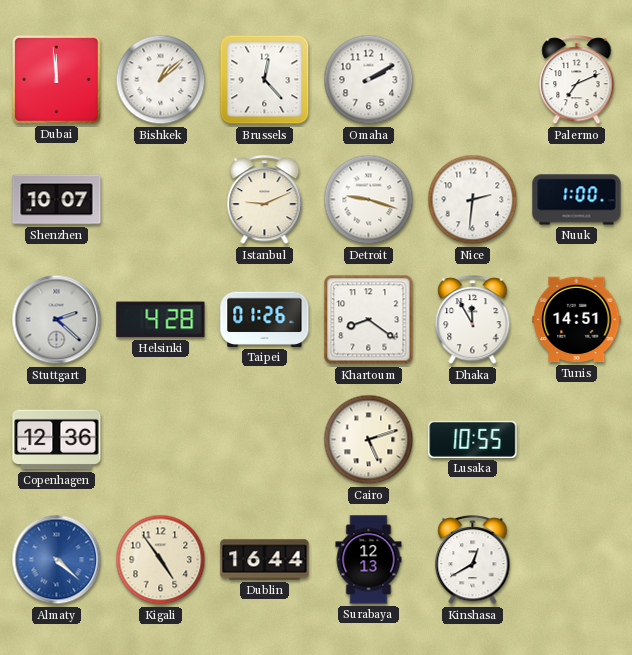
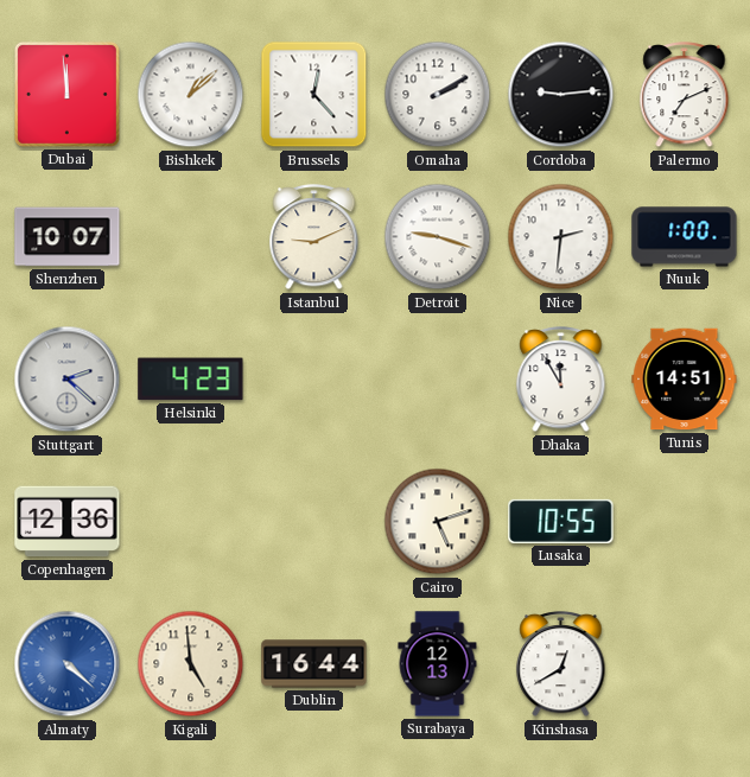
Cordoba: none -> 9:14
Helsinki: 4:28 -> 4:23
Taipei: 01:26 -> none
Khartoum: 8:21 -> none
Kigali: 4:54 -> 4:59
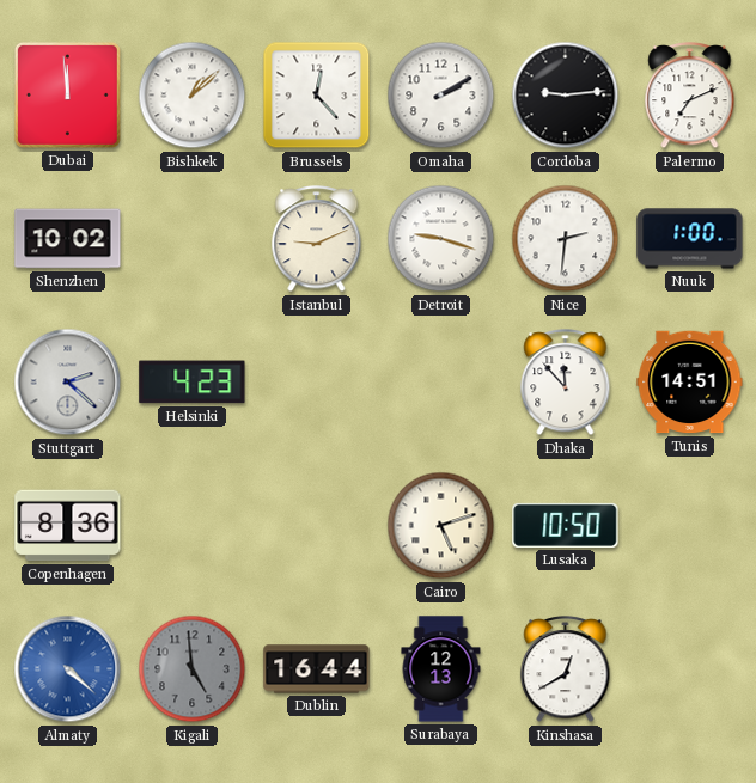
Shenzhen: 10:07 -> 10:02
Dhaka: 11:55 -> 11:53
Copenhagen: 12:36 -> 8:36
Lusaka: 10:55 -> 10:50
Kigali dial: cream -> grey
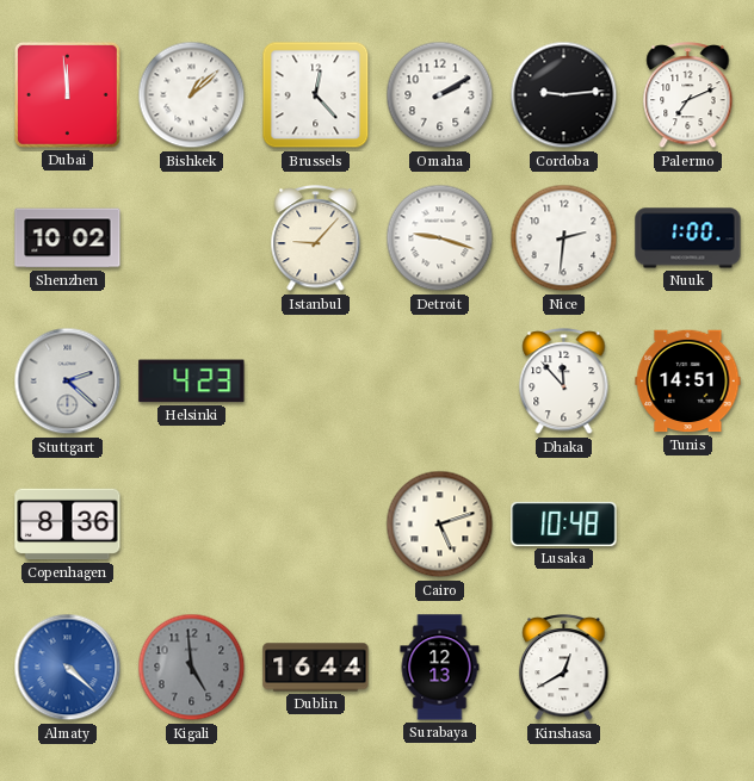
Istanbul: 9:11 -> 9:07
Lusaka: 10:50 -> 10:48
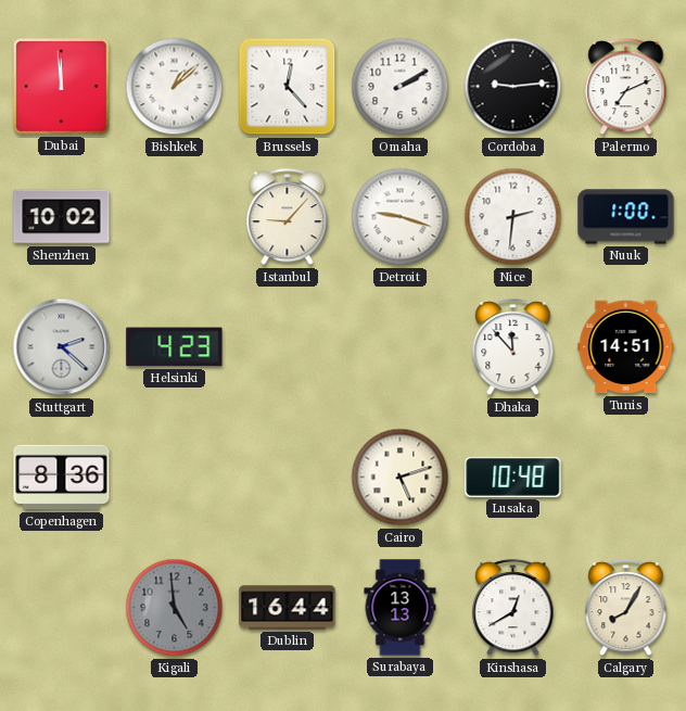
Almaty: 4:22 -> none
Surabaya: 12:13 -> 13:13
Calgary: none -> 8:05
